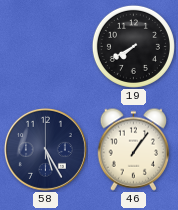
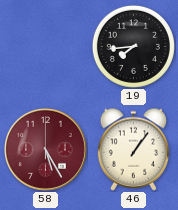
19: 7:40 -> 7:44
58 dial: navy -> burgundy
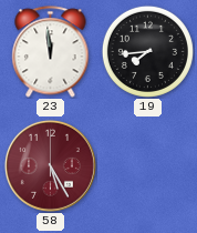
23: none -> 11:59
46: 1:06 -> none
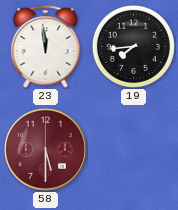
58: 5:25 -> 5:30
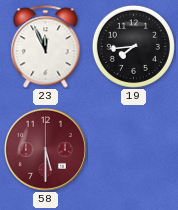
23: 11:59 -> 11:56
